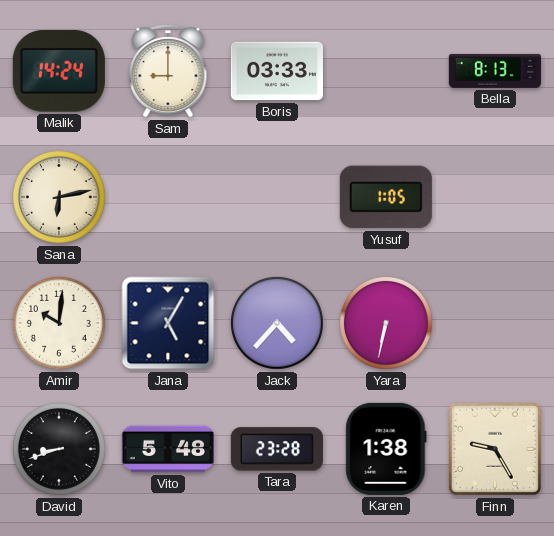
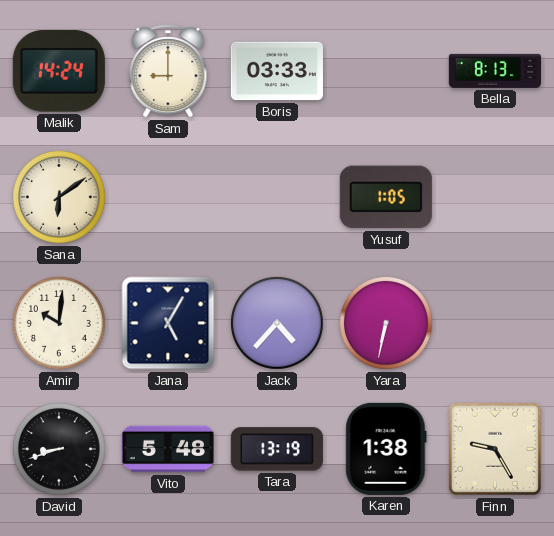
Sana: 6:13 -> 6:09
Tara: 23:28 -> 13:19
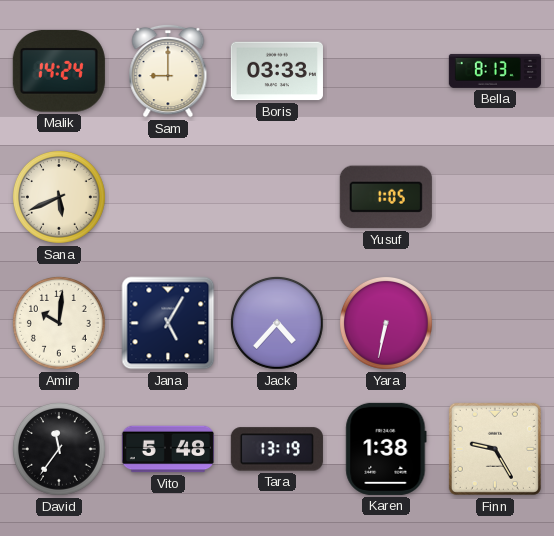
Sana: 6:09 -> 5:41
David: 8:42 -> 11:36
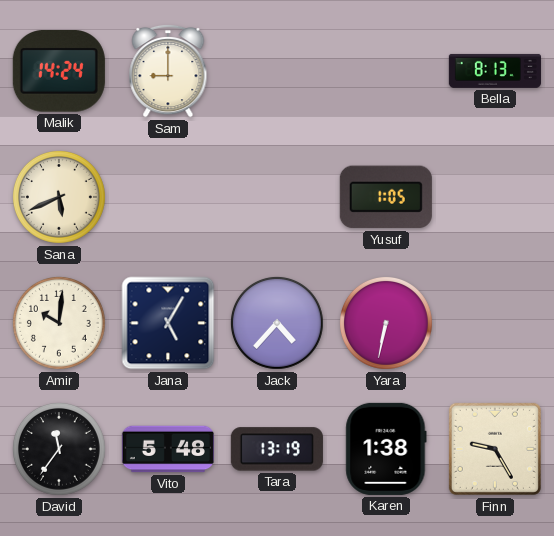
Boris: 03:33 -> none
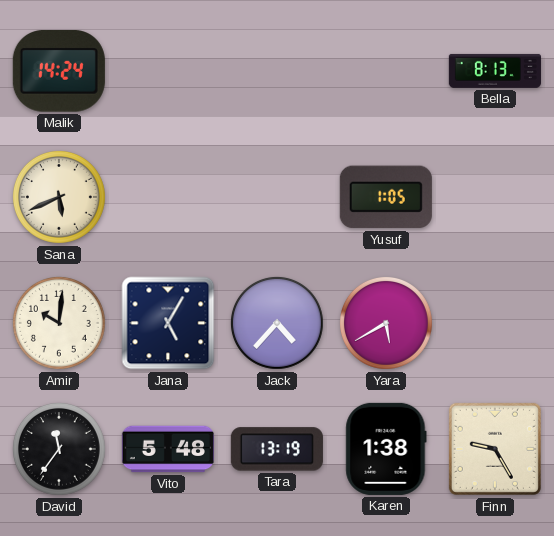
Sam: 9:00 -> none
Yara: 6:32 -> 5:40
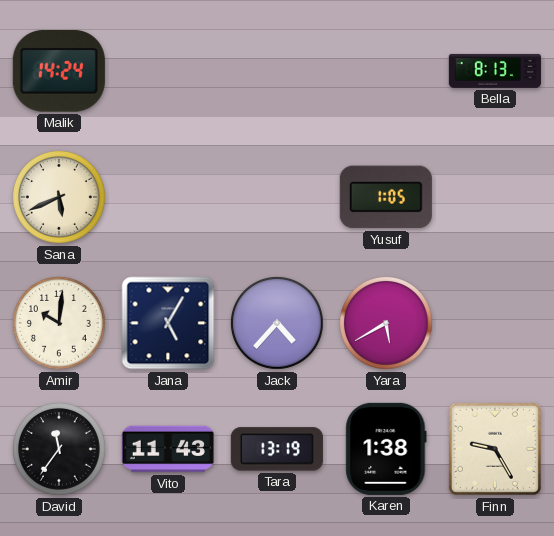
Vito: 5:48 -> 11:43
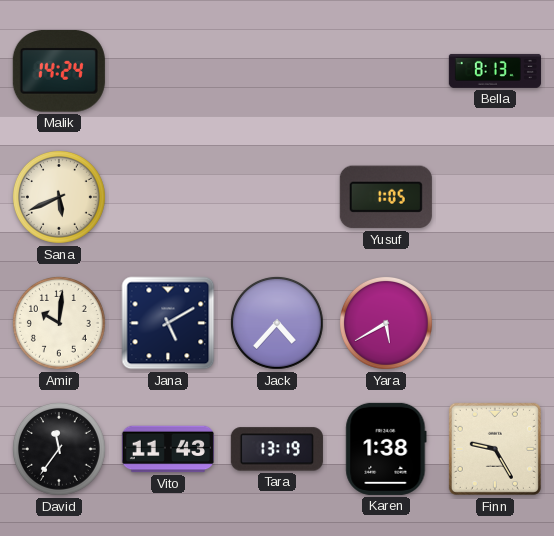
Jana: 5:05 -> 5:10
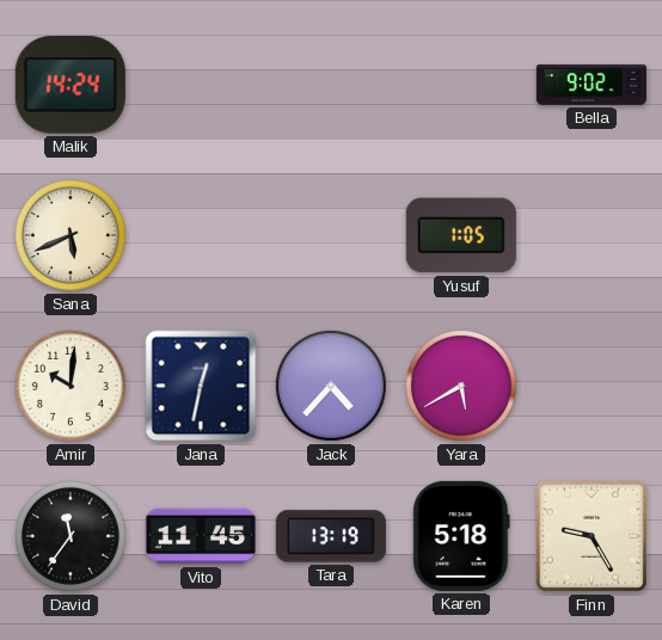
Bella: 8:13 -> 9:02
Jana: 5:10 -> 12:32
Vito: 11:43 -> 11:45
Karen: 1:38 -> 5:18
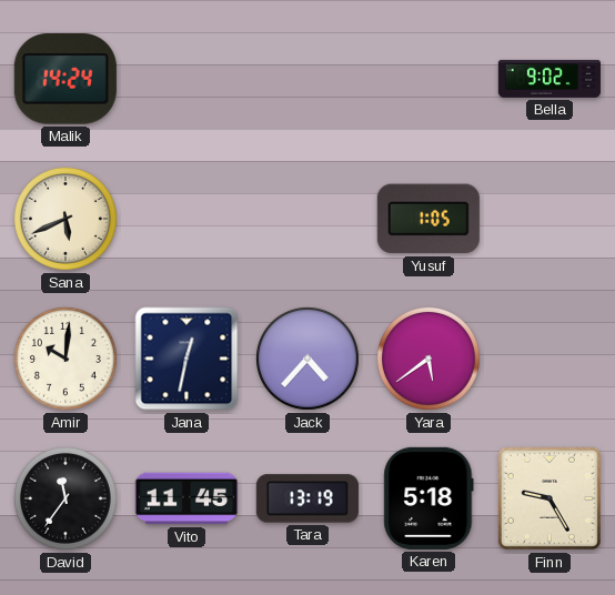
Yara: 5:40 -> 5:39
